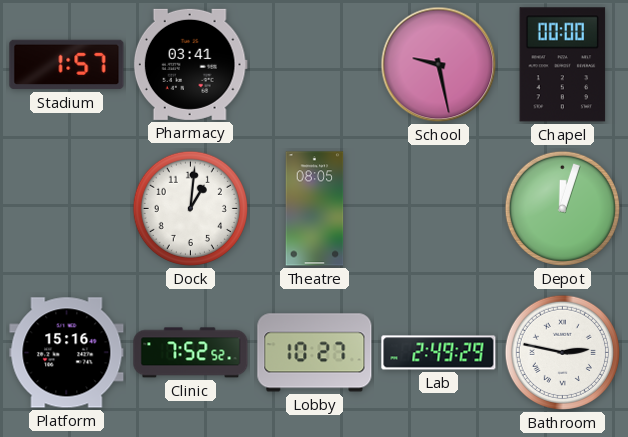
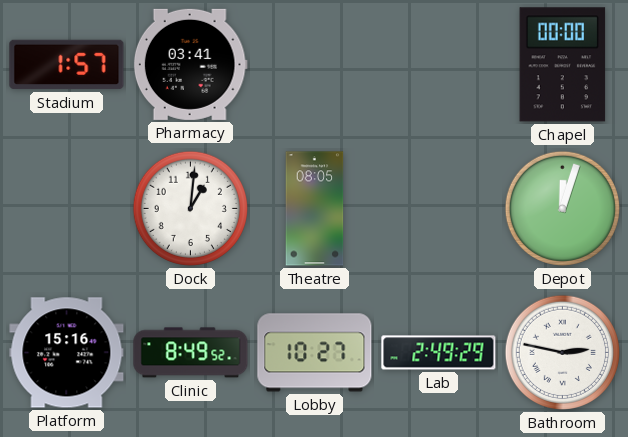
School: 9:28 -> none
Clinic: 7:52 -> 8:49
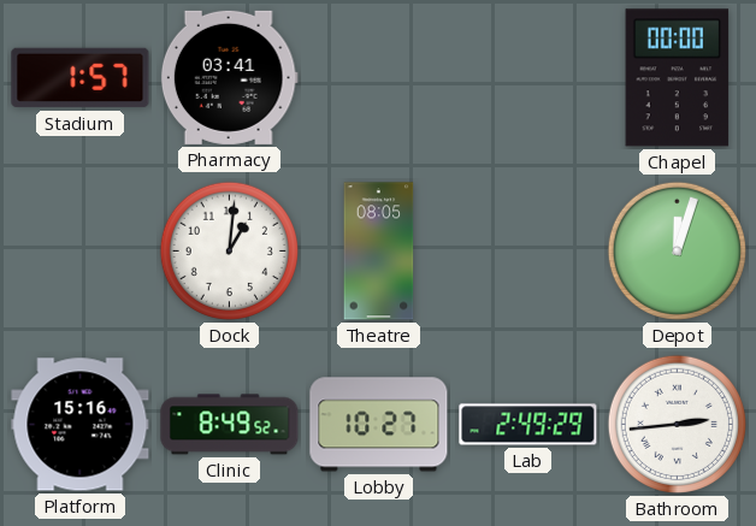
Bathroom: 2:47 -> 2:44
